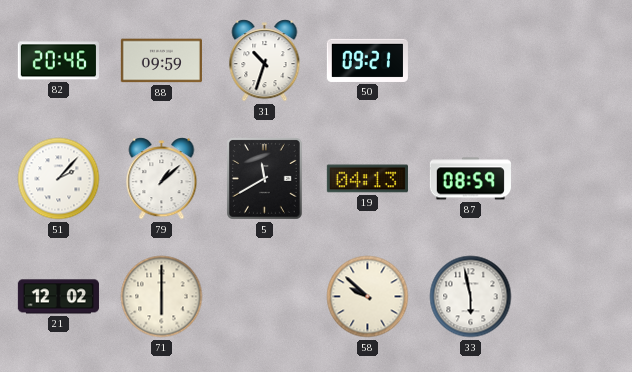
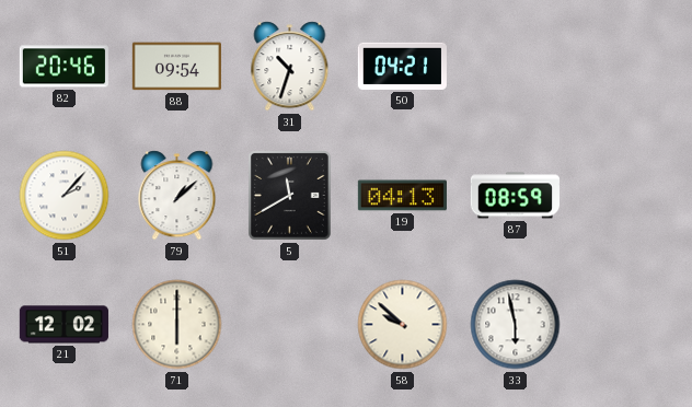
88: 09:59 -> 09:54
50: 09:21 -> 04:21
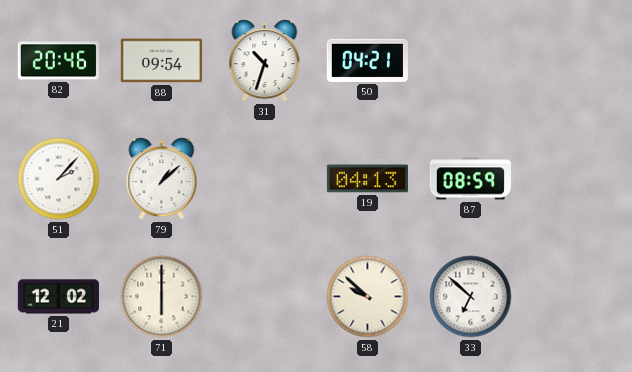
5: 11:40 -> none
33: 5:58 -> 6:52
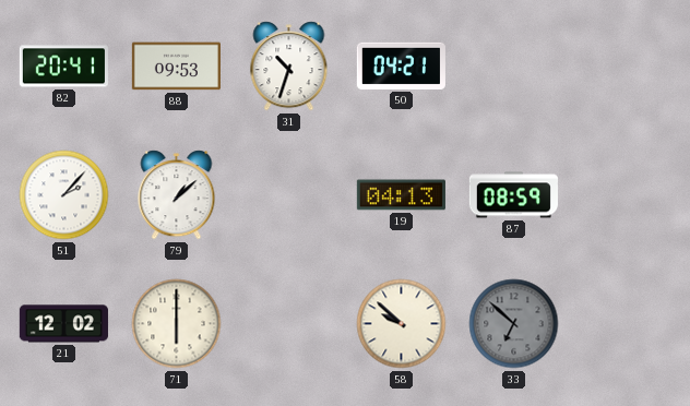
82: 20:46 -> 20:41
88: 09:54 -> 09:53
33 dial: white -> grey
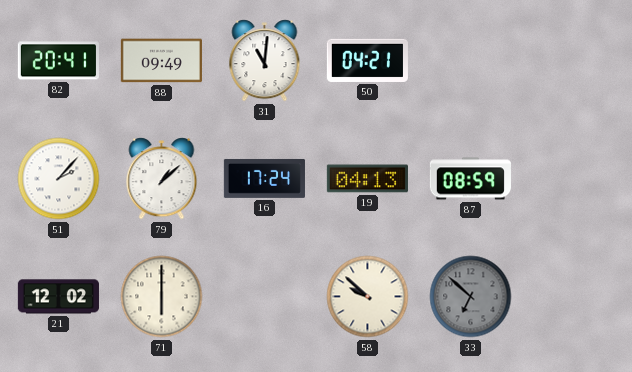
88: 09:53 -> 09:49
31: 10:33 -> 11:01
16: none -> 17:24
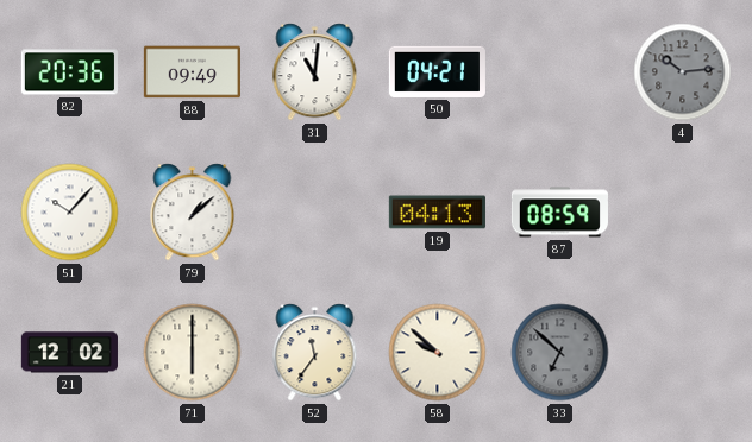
82: 20:41 -> 20:36
4: none -> 10:14
51: 2:07 -> 10:07
16: 17:24 -> none
52: none -> 11:36
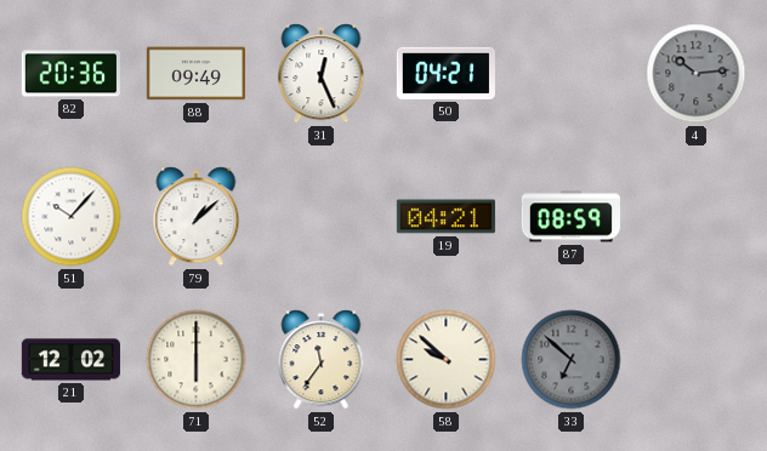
31: 11:01 -> 12:26
19: 04:13 -> 04:21
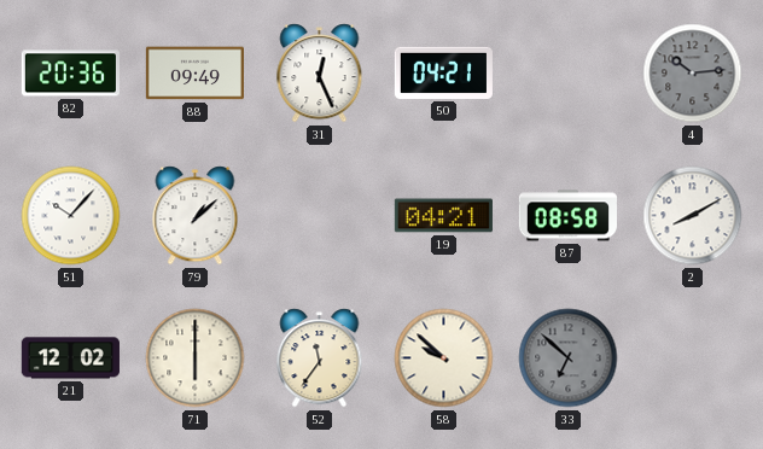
87: 08:59 -> 08:58
2: none -> 8:10
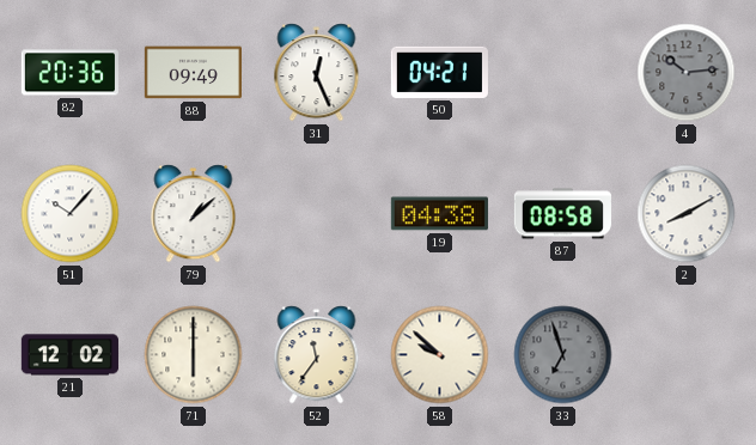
19: 04:21 -> 04:38
33: 6:52 -> 6:57
